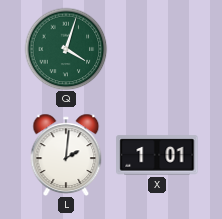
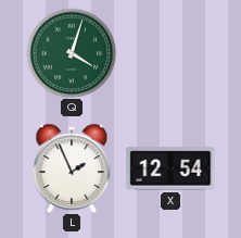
L: 2:01 -> 1:56
X: 1:01 -> 12:54
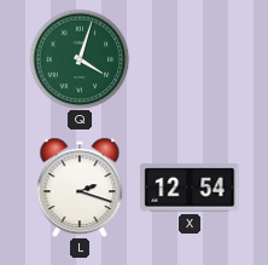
L: 1:56 -> 2:18
